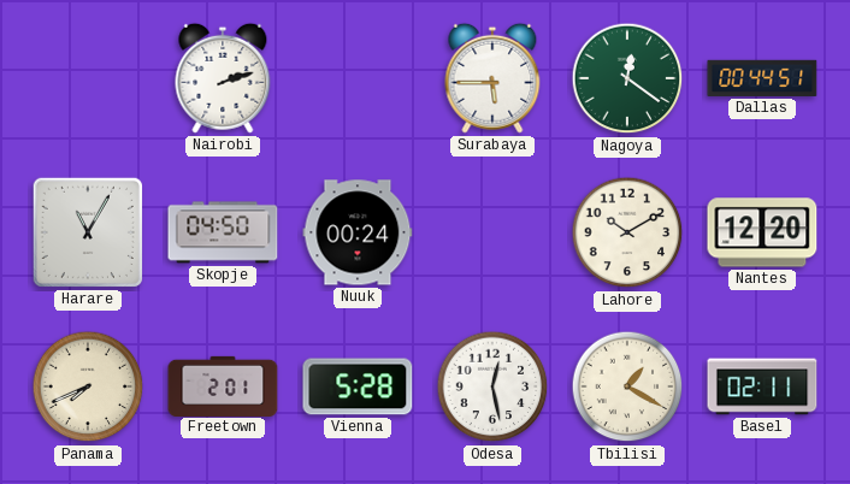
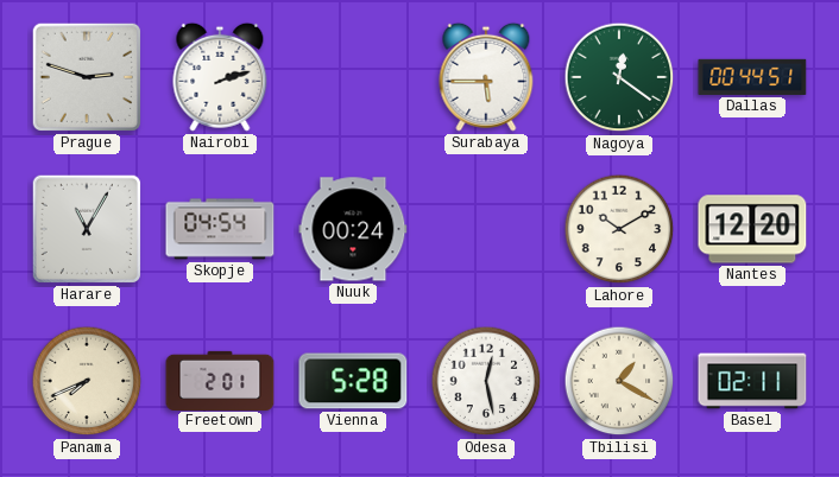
Prague: none -> 2:48
Skopje: 04:50 -> 04:54
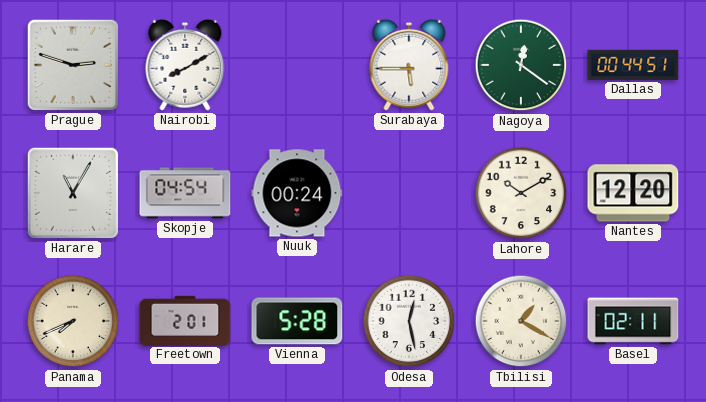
Nairobi: 2:12 -> 8:10
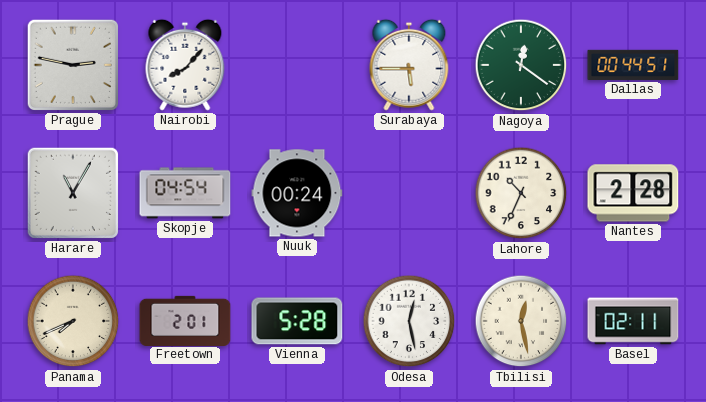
Prague: 2:48 -> 2:47
Nairobi: 8:10 -> 8:07
Lahore: 10:10 -> 10:34
Nantes: 12:20 -> 2:28
Tbilisi: 1:20 -> 12:28
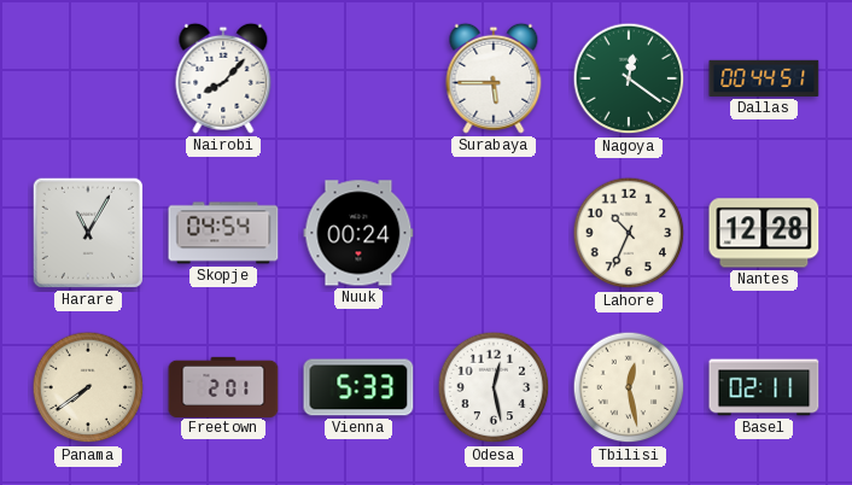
Prague: 2:47 -> none
Nantes: 2:28 -> 12:28
Panama: 7:41 -> 7:39
Vienna: 5:28 -> 5:33
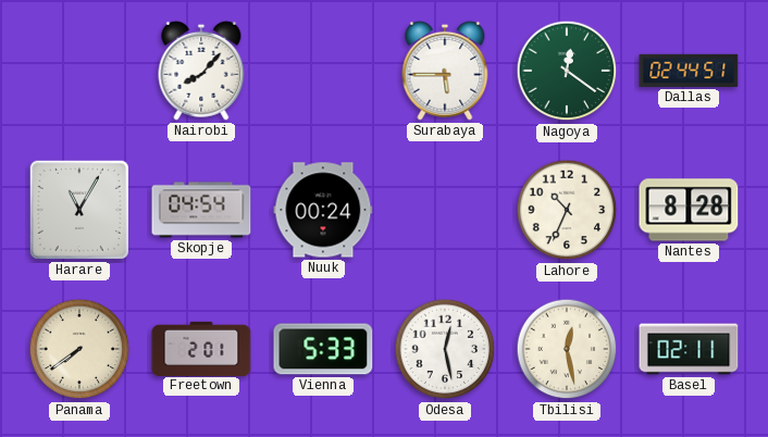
Dallas: 00:44 -> 02:44
Nantes: 12:28 -> 8:28
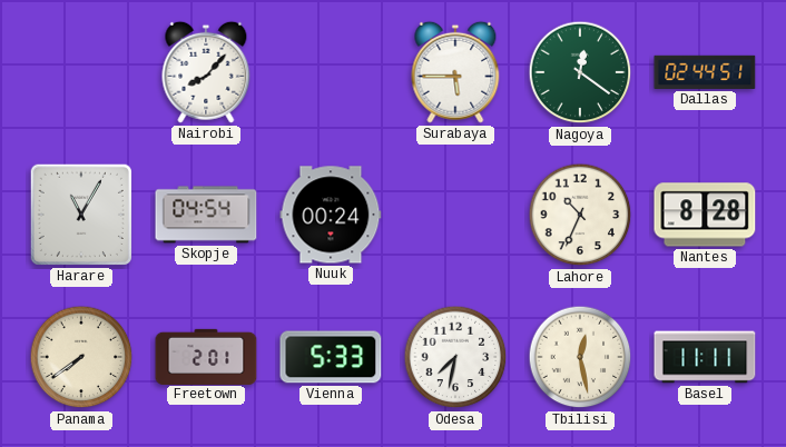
Odesa: 12:28 -> 7:32
Basel: 02:11 -> 11:11
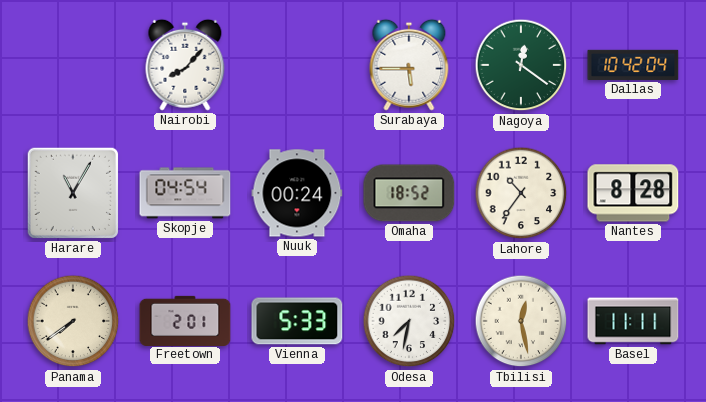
Dallas: 02:44 -> 10:42
Omaha: none -> 18:52
Lahore: 10:34 -> 10:36
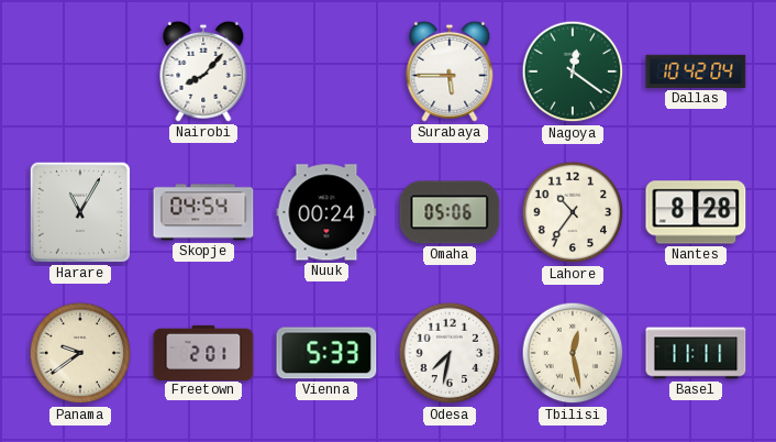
Omaha: 18:52 -> 05:06
Panama: 7:39 -> 9:39
